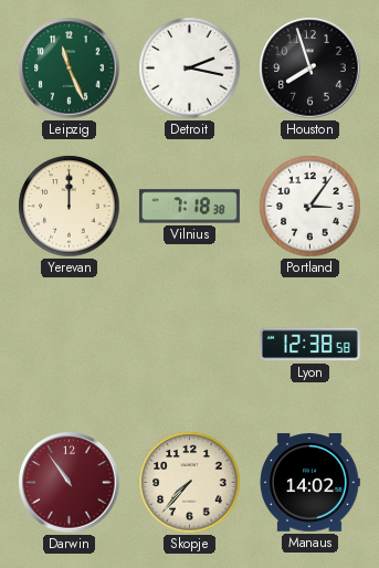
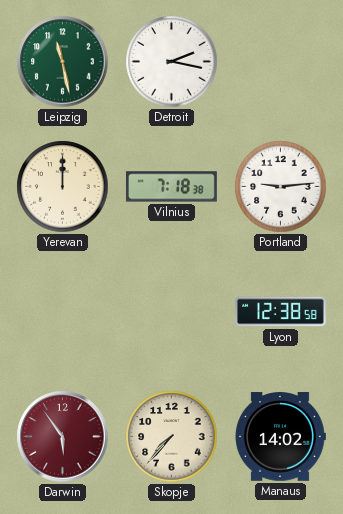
Leipzig: 11:26 -> 11:28
Houston: 7:57 -> none
Portland: 3:06 -> 9:14
Darwin: 10:54 -> 5:54
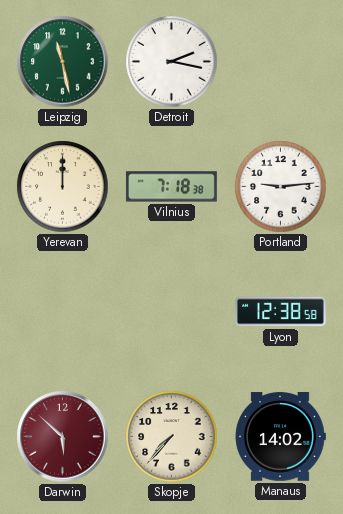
Darwin: 5:54 -> 5:52
